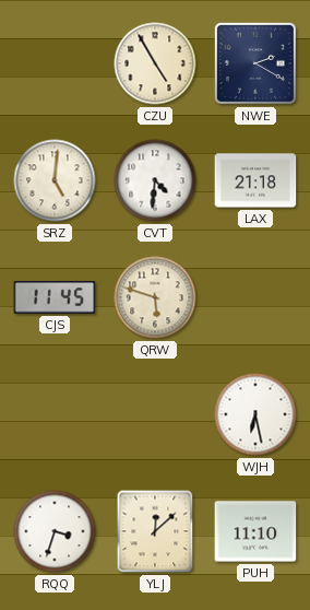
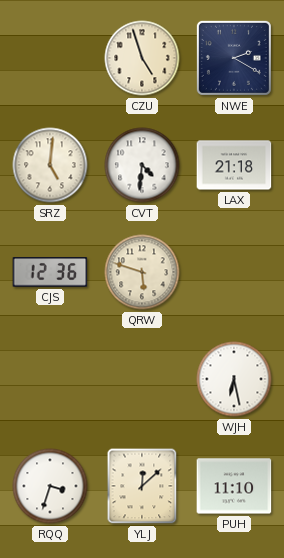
CZU: 4:55 -> 4:57
CJS: 11:45 -> 12:36
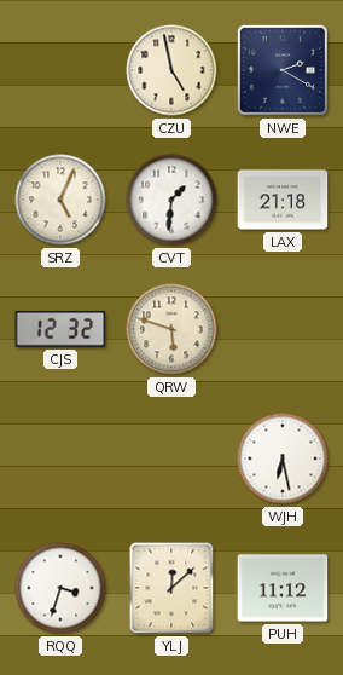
CZU: 4:57 -> 4:58
SRZ: 5:01 -> 5:04
CVT: 4:31 -> 1:31
CJS: 12:36 -> 12:32
PUH: 11:10 -> 11:12
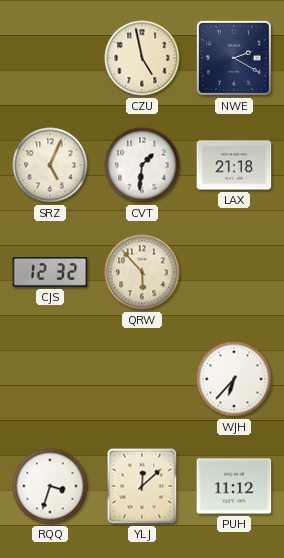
QRW: 5:48 -> 5:53
WJH: 6:28 -> 6:37
